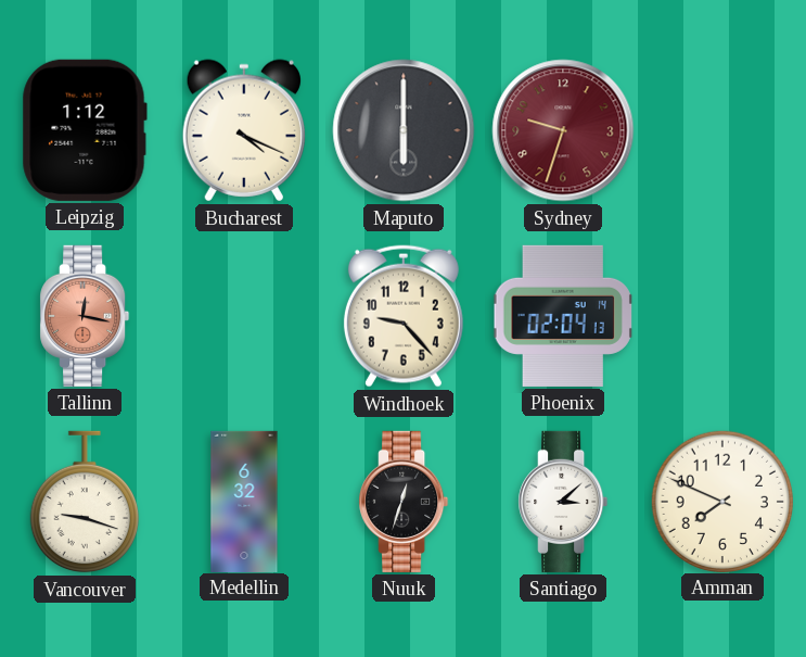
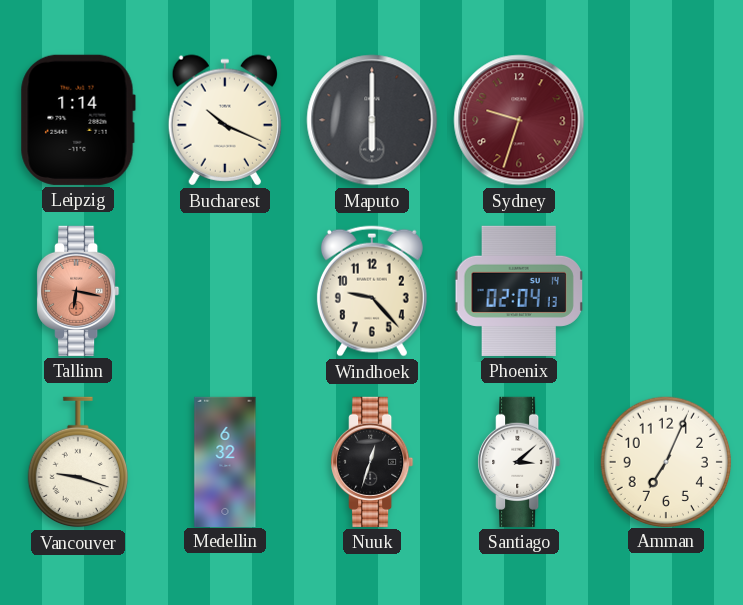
Leipzig: 1:12 -> 1:14
Bucharest: 4:19 -> 10:19
Tallinn: 12:17 -> 6:17
Amman: 7:49 -> 7:04
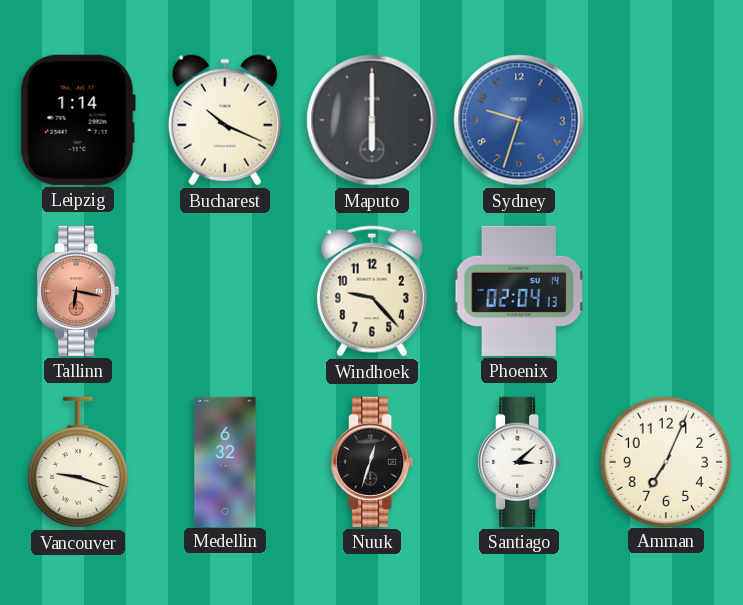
Sydney dial: burgundy -> blue
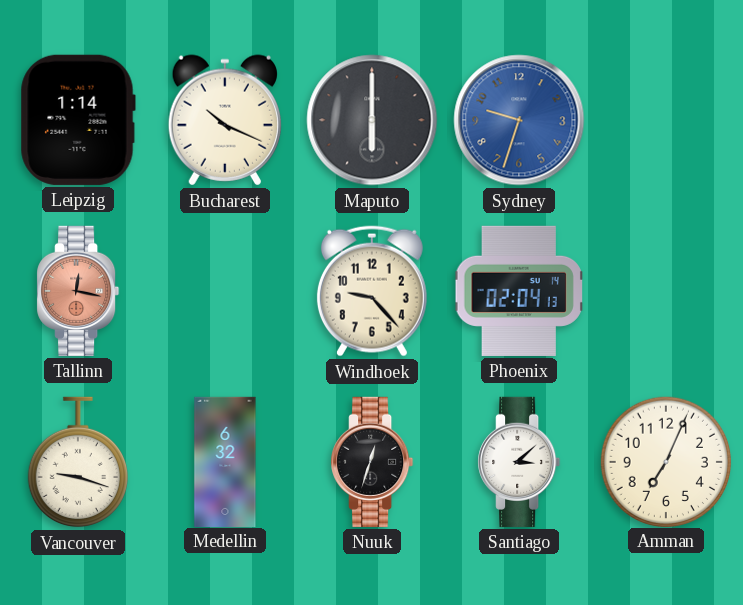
Tallinn: 6:17 -> 12:17
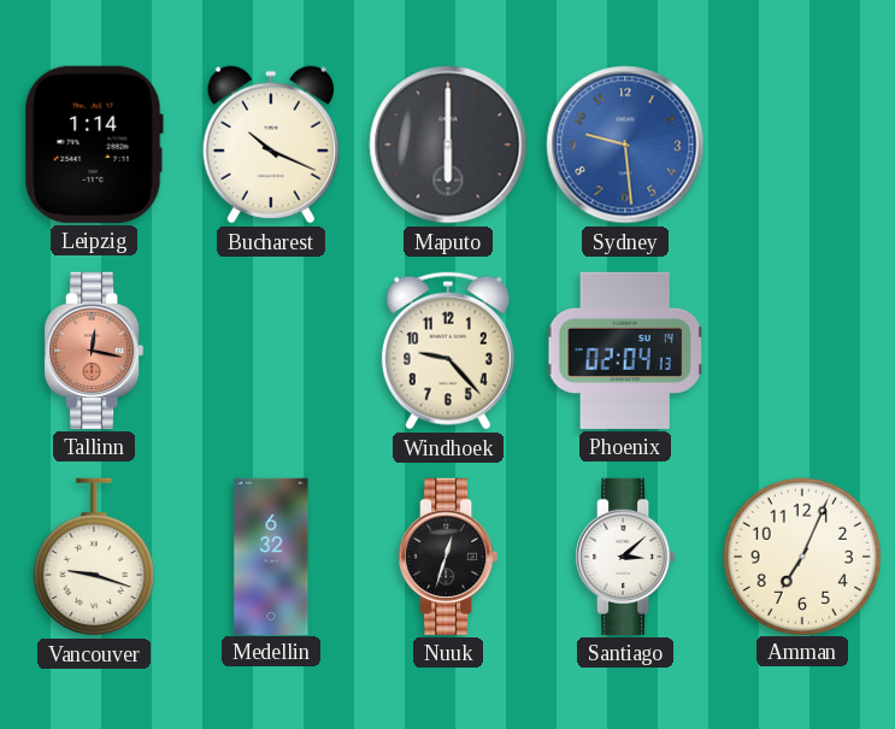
Sydney: 9:33 -> 9:29
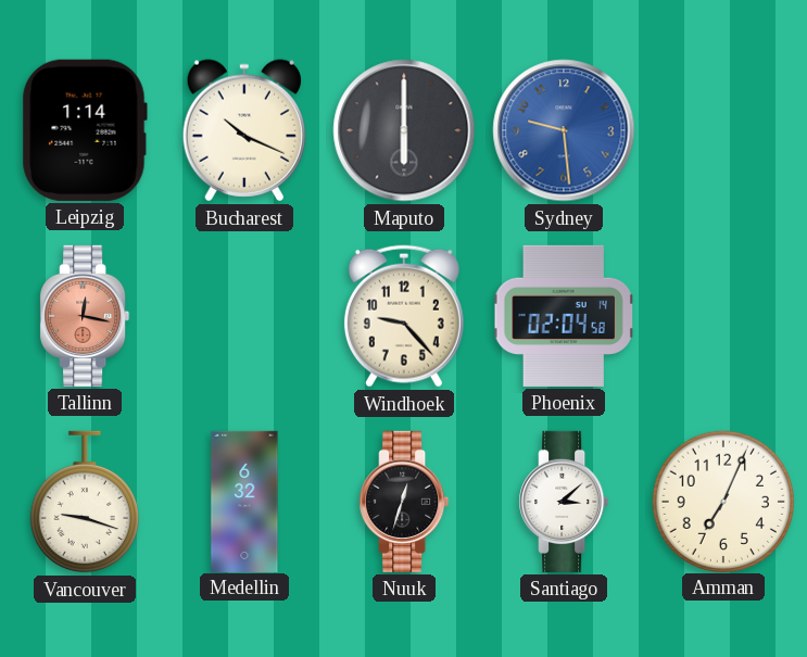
Phoenix: 02:04:13 -> 02:04:58
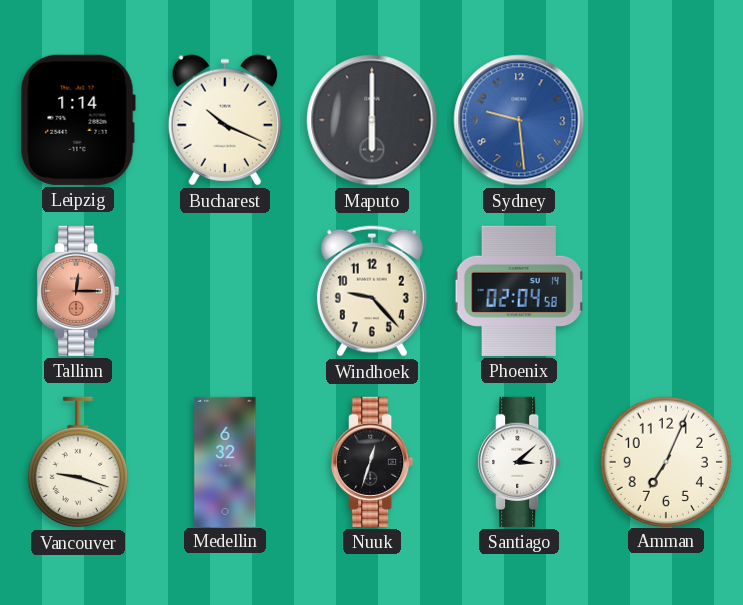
Tallinn: 12:17 -> 12:15
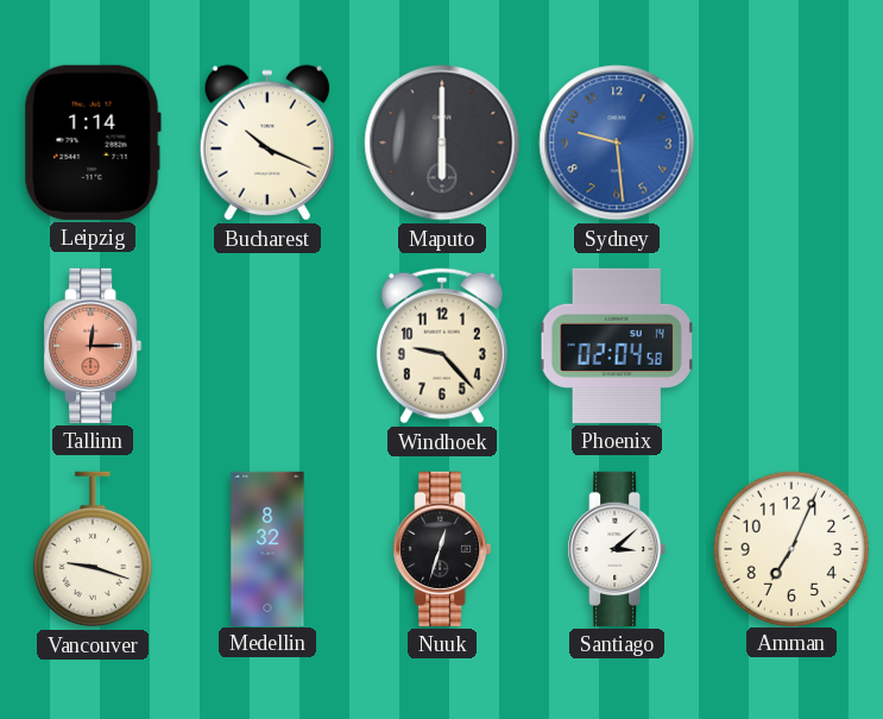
Medellin: 6:32 -> 8:32
